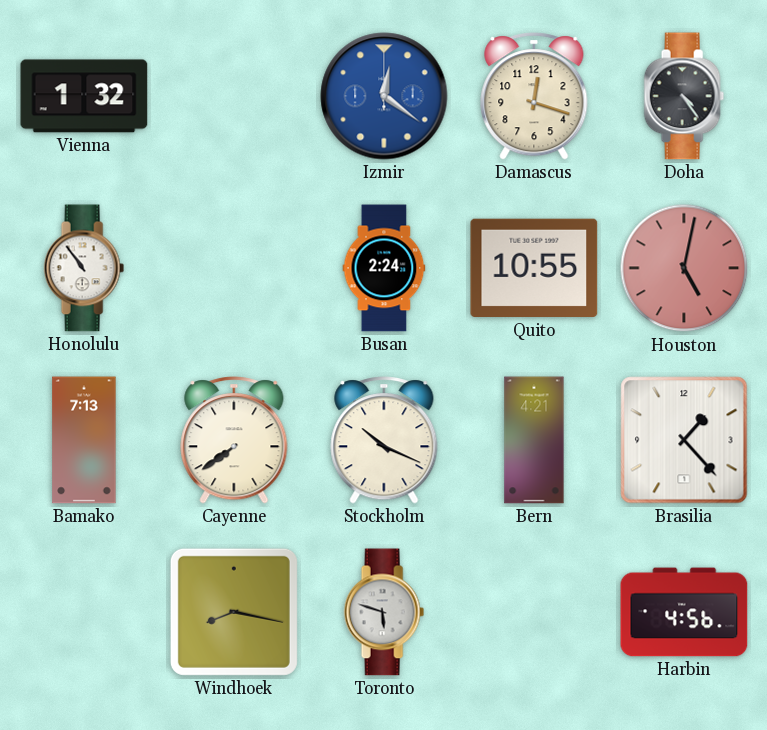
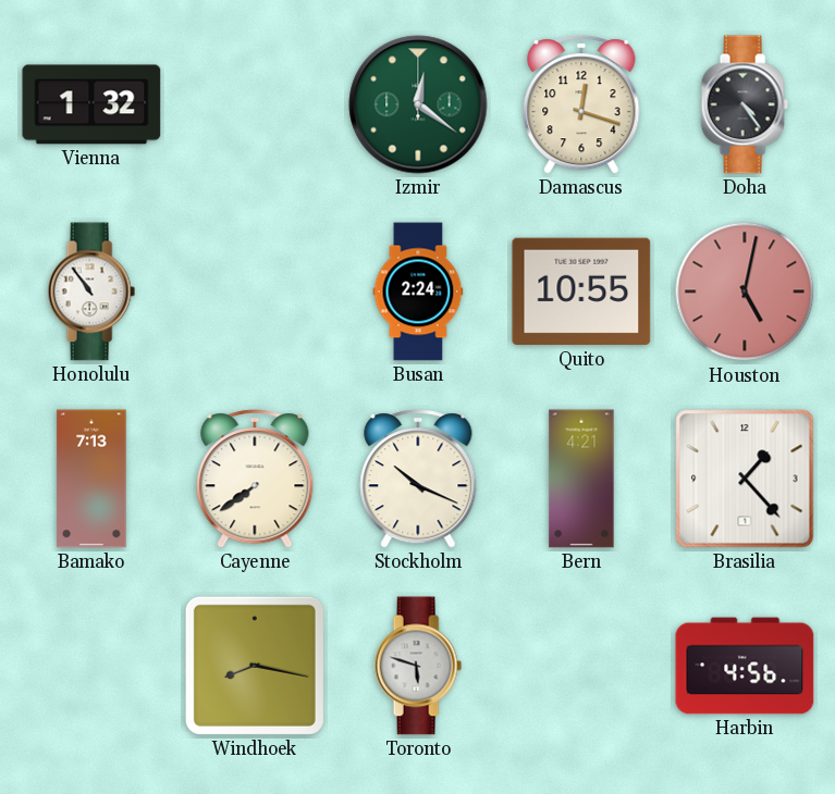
Izmir dial: blue -> green
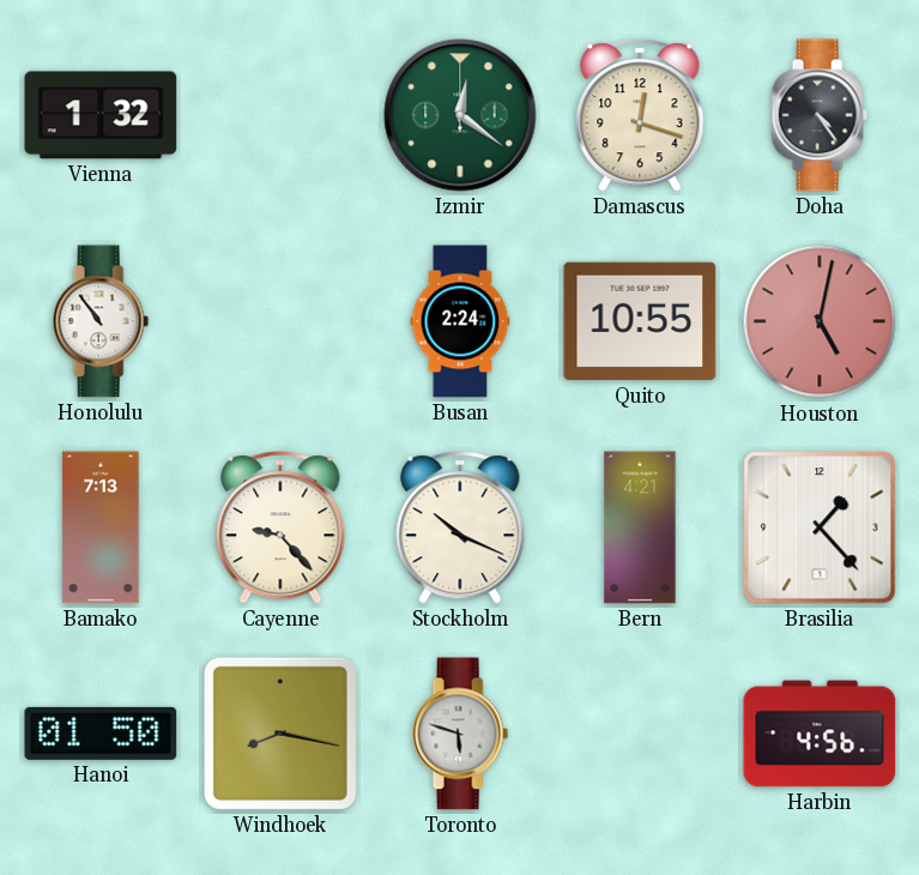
Cayenne: 7:39 -> 9:23
Hanoi: none -> 01:50
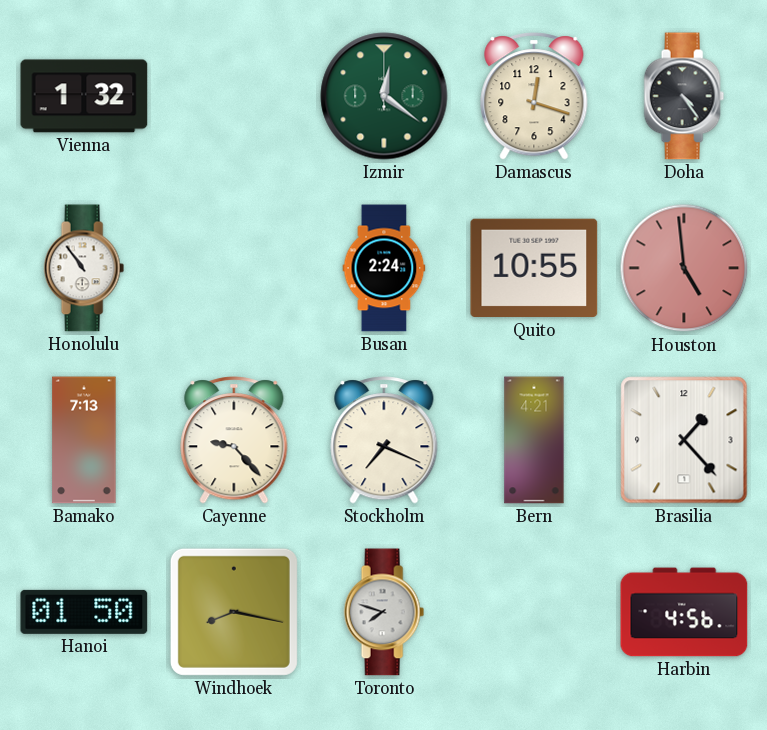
Houston: 5:02 -> 4:59
Stockholm: 10:19 -> 7:19
Toronto: 5:48 -> 7:48
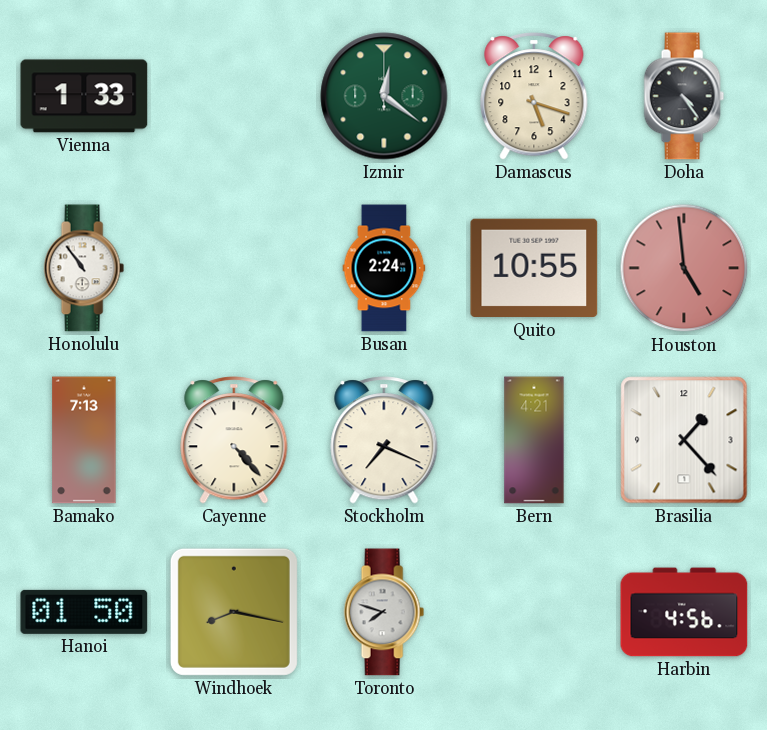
Vienna: 1:32 -> 1:33
Damascus: 12:18 -> 5:18
Cayenne: 9:23 -> 4:23
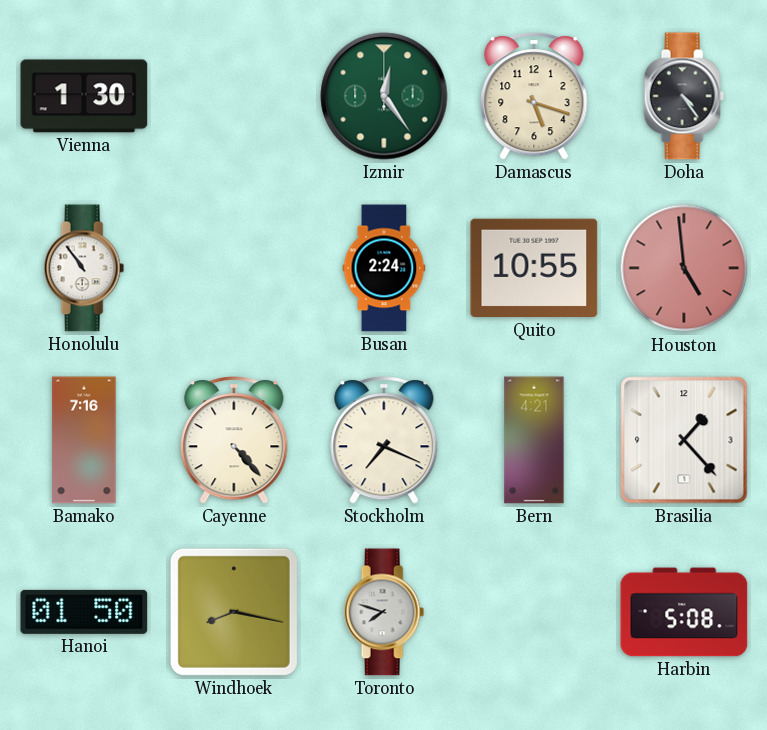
Vienna: 1:33 -> 1:30
Izmir: 12:21 -> 12:24
Bamako: 7:13 -> 7:16
Harbin: 4:56 -> 5:08
